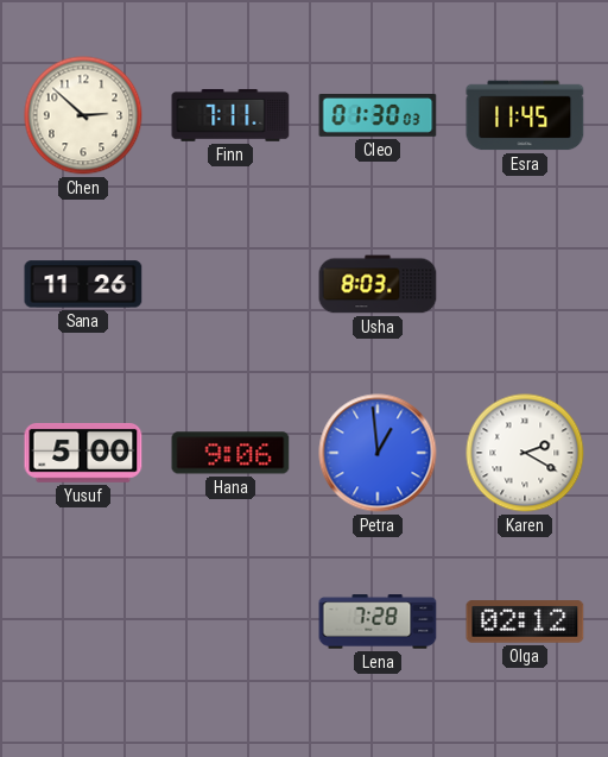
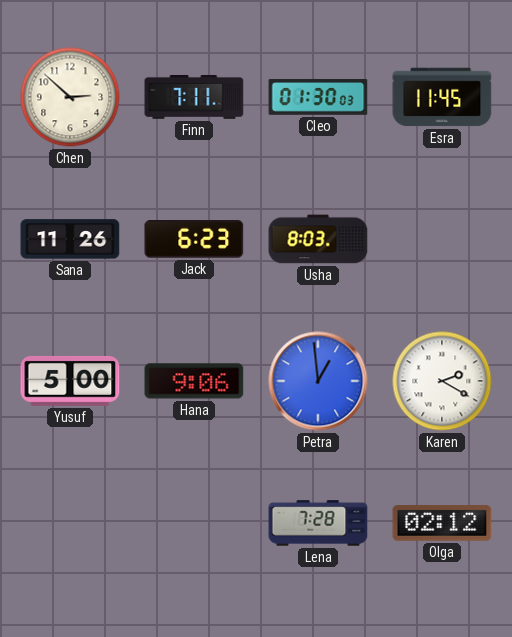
Jack: none -> 6:23
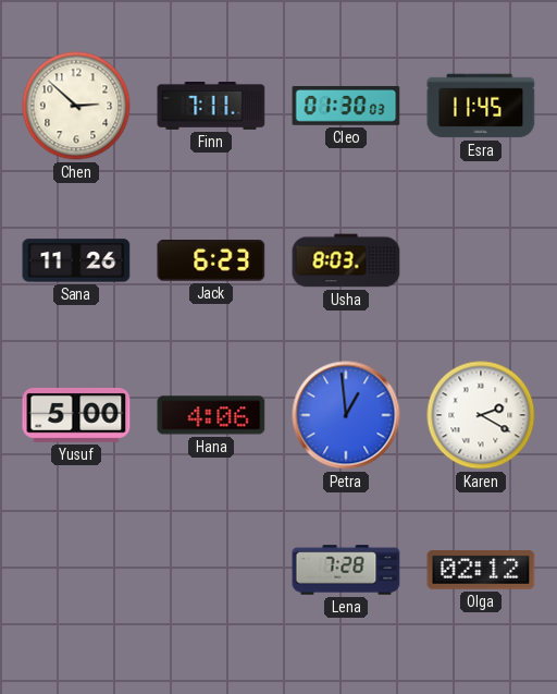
Hana: 9:06 -> 4:06
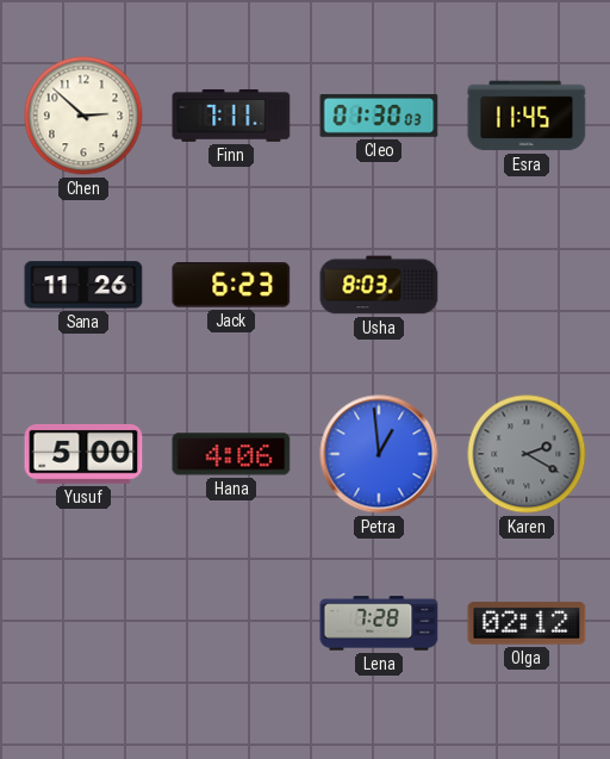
Karen dial: white -> grey
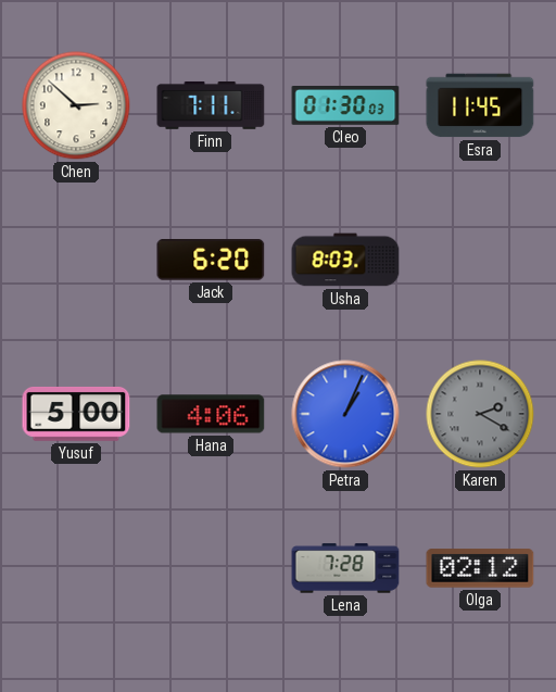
Sana: 11:26 -> none
Jack: 6:23 -> 6:20
Petra: 12:59 -> 1:04
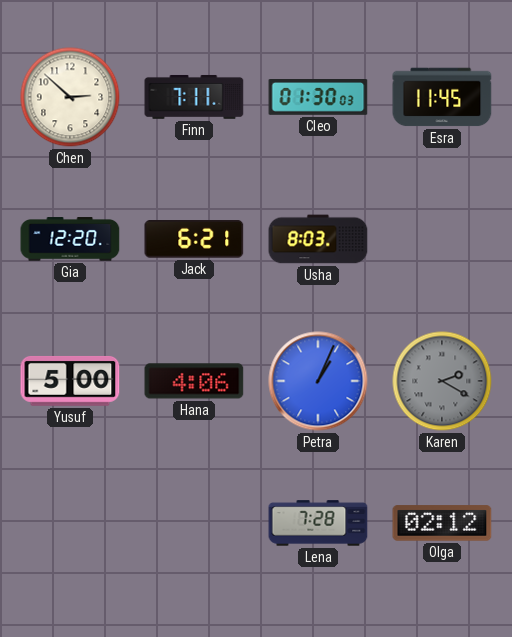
Gia: none -> 12:20
Jack: 6:20 -> 6:21
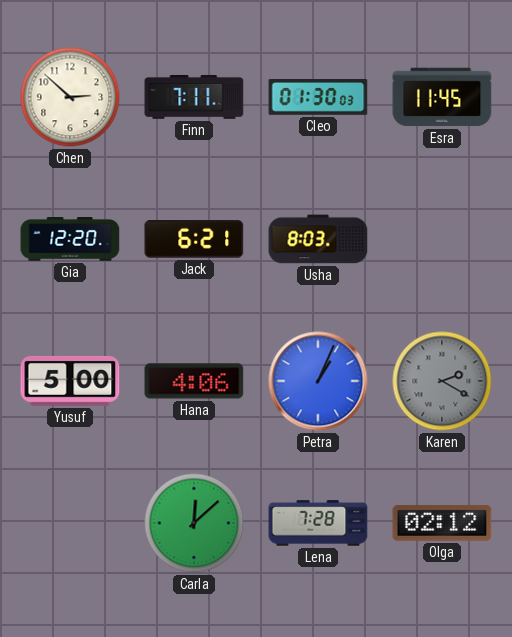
Carla: none -> 12:08
